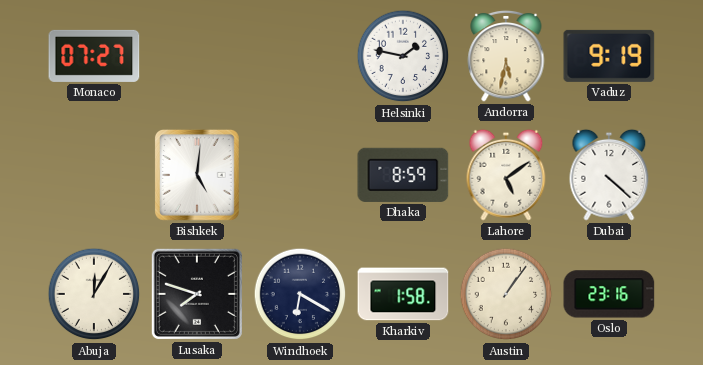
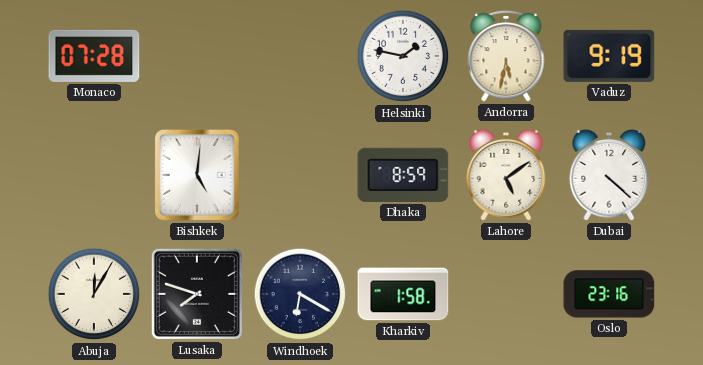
Monaco: 07:27 -> 07:28
Austin: 1:06 -> none
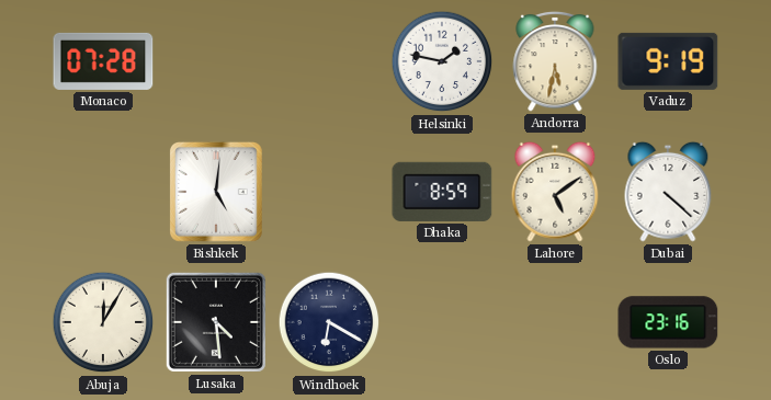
Lusaka: 7:48 -> 4:29
Kharkiv: 1:58 -> none
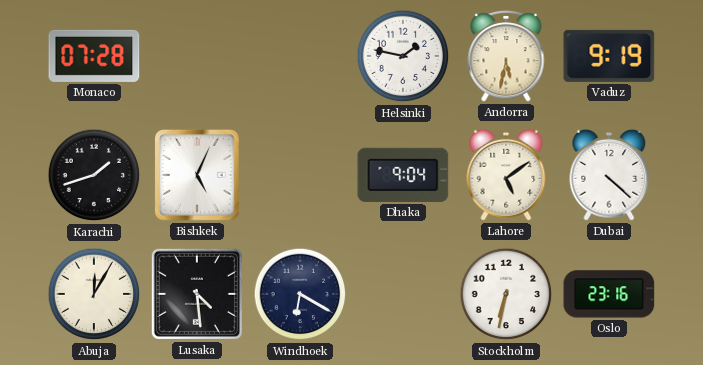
Karachi: none -> 1:42
Bishkek: 5:01 -> 5:04
Dhaka: 8:59 -> 9:04
Stockholm: none -> 6:32
